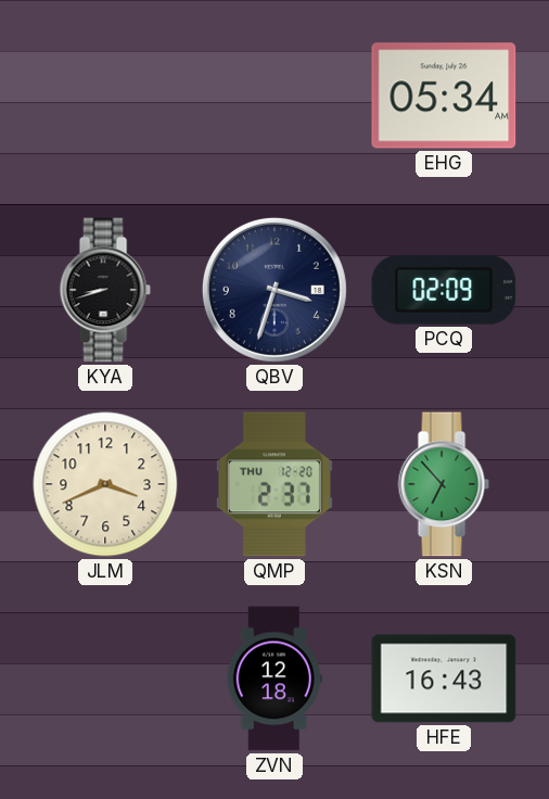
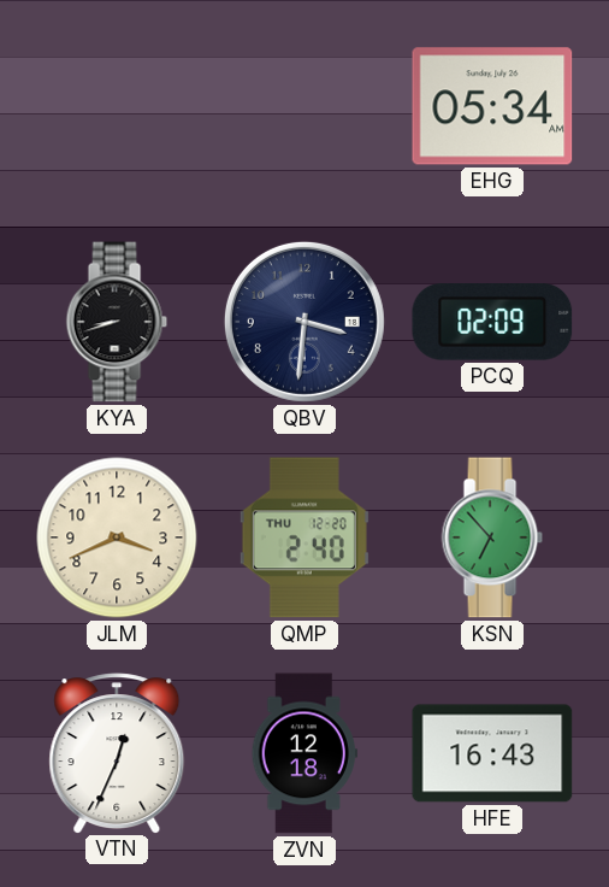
QBV: 3:33 -> 3:31
QMP: 2:37 -> 2:40
VTN: none -> 12:34
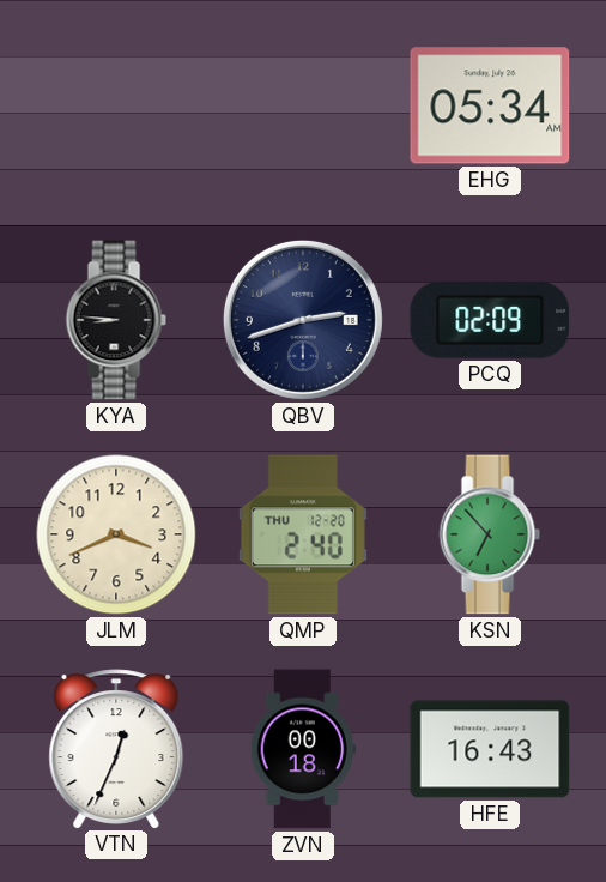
KYA: 8:42 -> 8:46
QBV: 3:31 -> 2:42
ZVN: 12:18 -> 00:18
